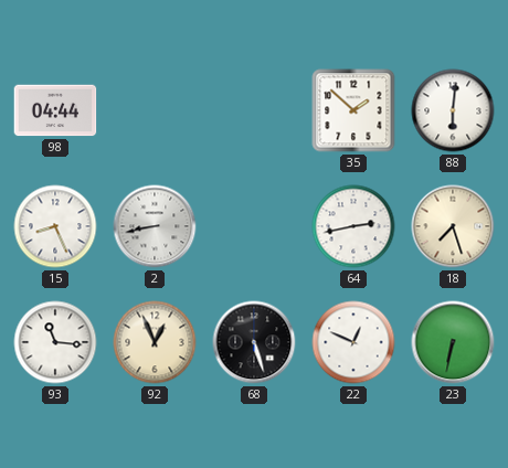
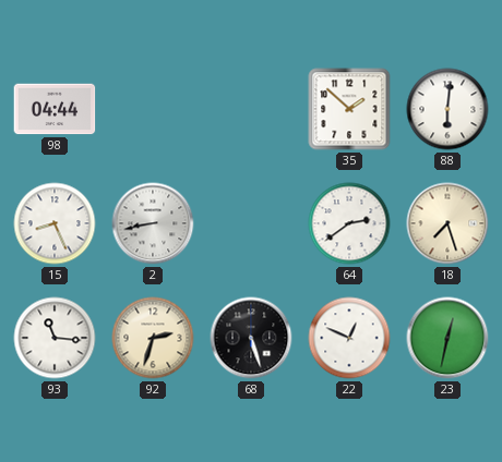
64: 2:43 -> 2:39
92: 12:56 -> 2:33
23: 6:32 -> 12:32
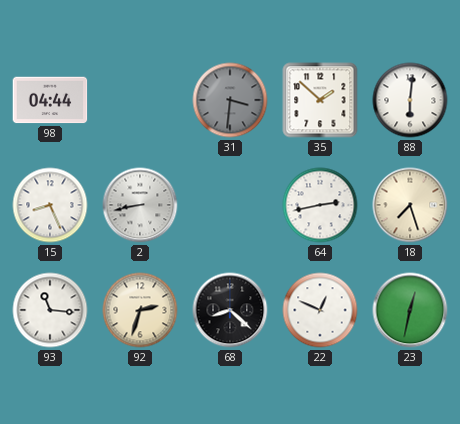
31: none -> 3:31
64: 2:39 -> 2:43
68: 5:27 -> 8:22
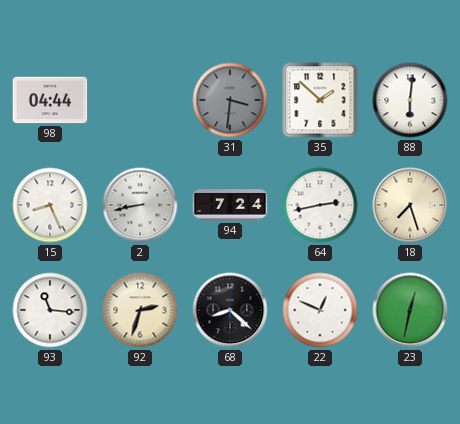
94: none -> 7:24
